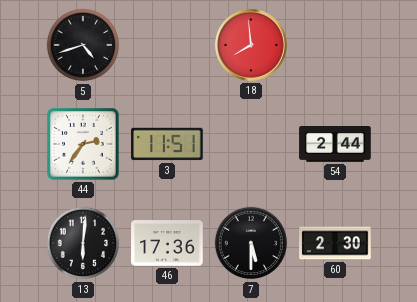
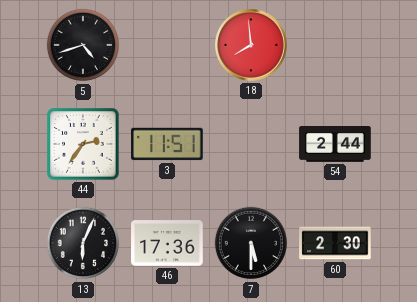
13: 6:01 -> 6:04
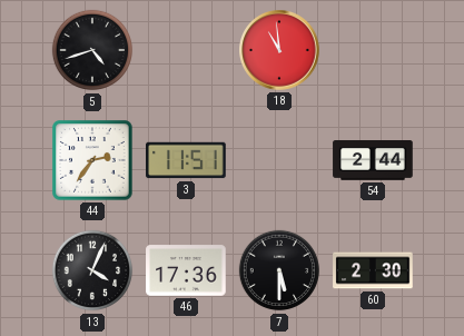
18: 7:59 -> 10:59
13: 6:04 -> 4:04
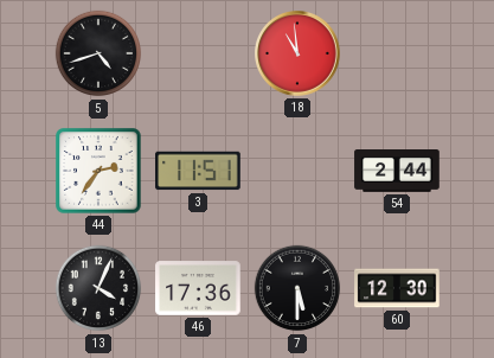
60: 2:30 -> 12:30
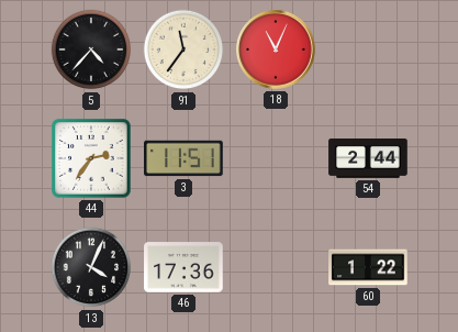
5: 4:42 -> 4:37
91: none -> 11:36
18: 10:59 -> 11:04
7: 5:30 -> none
60: 12:30 -> 1:22
